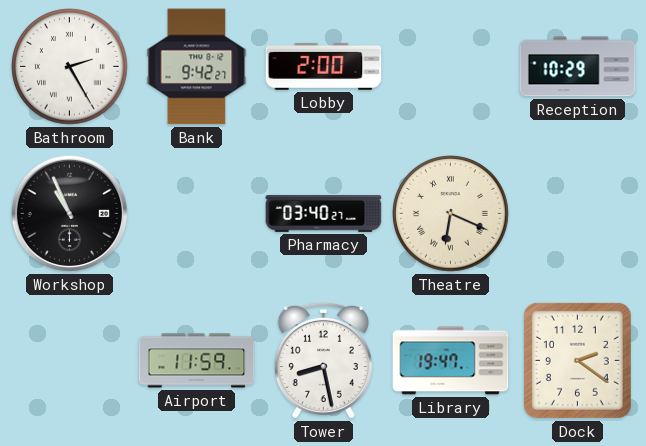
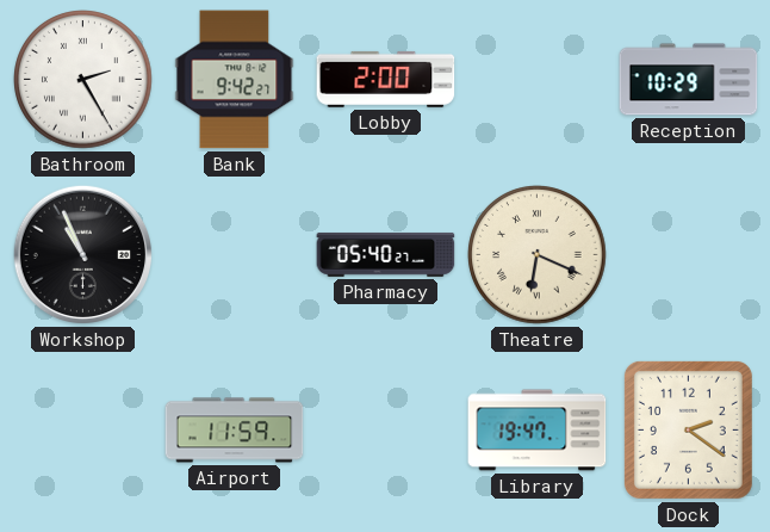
Pharmacy: 03:40 -> 05:40
Tower: 8:28 -> none
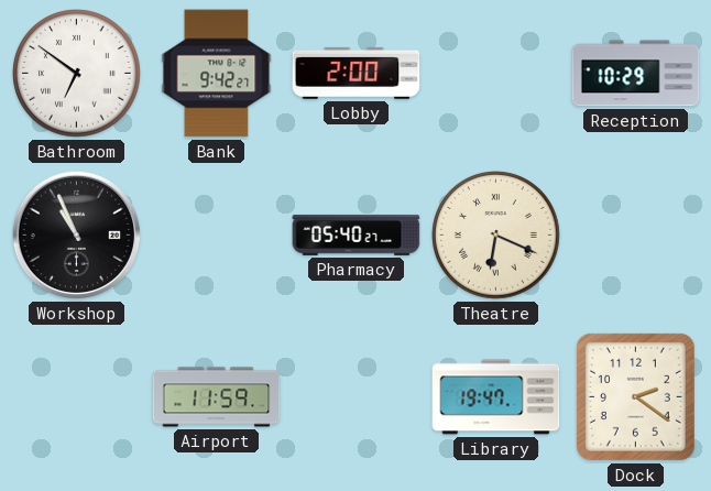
Bathroom: 2:25 -> 6:51
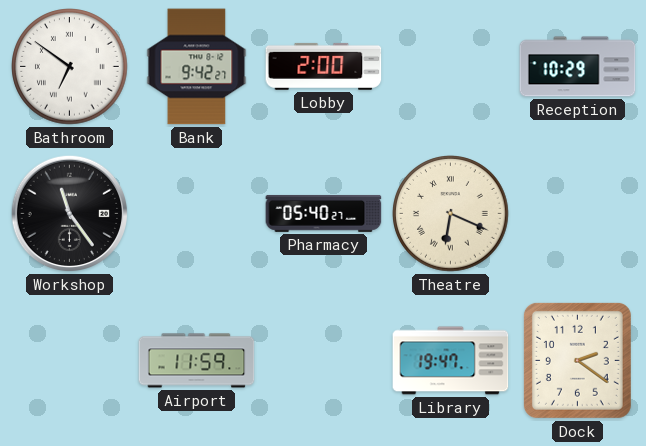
Workshop: 10:56 -> 11:24
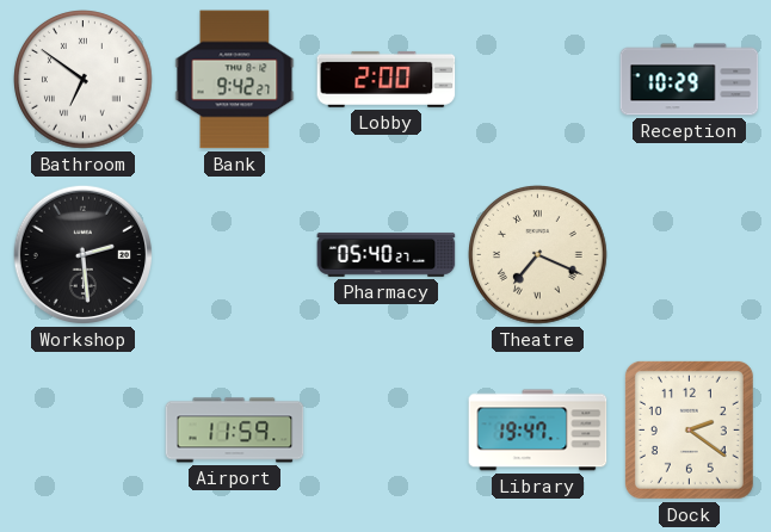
Workshop: 11:24 -> 2:29
Theatre: 6:19 -> 7:19
